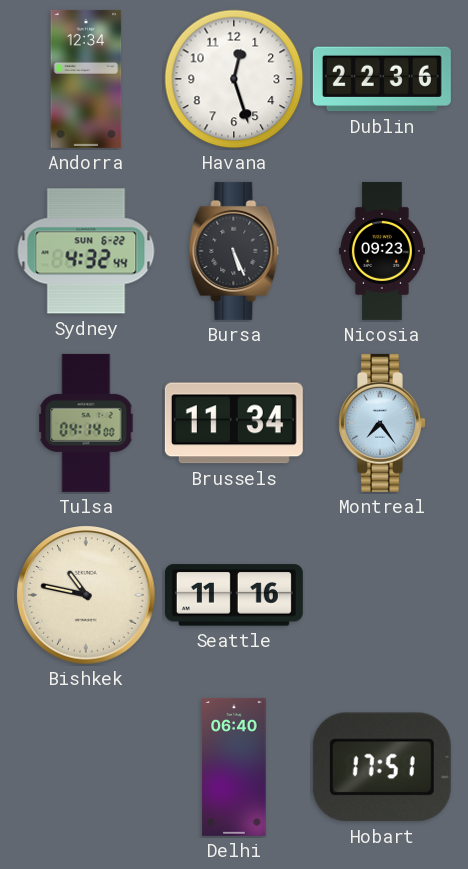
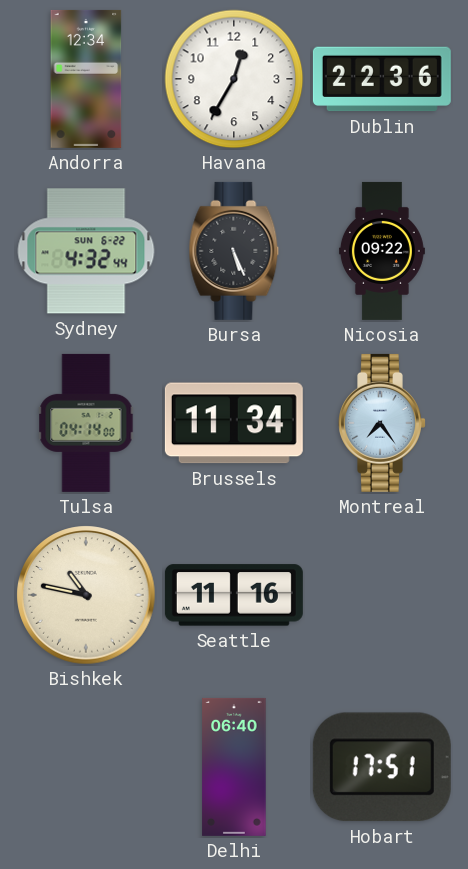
Havana: 12:27 -> 12:35
Nicosia: 09:23 -> 09:22
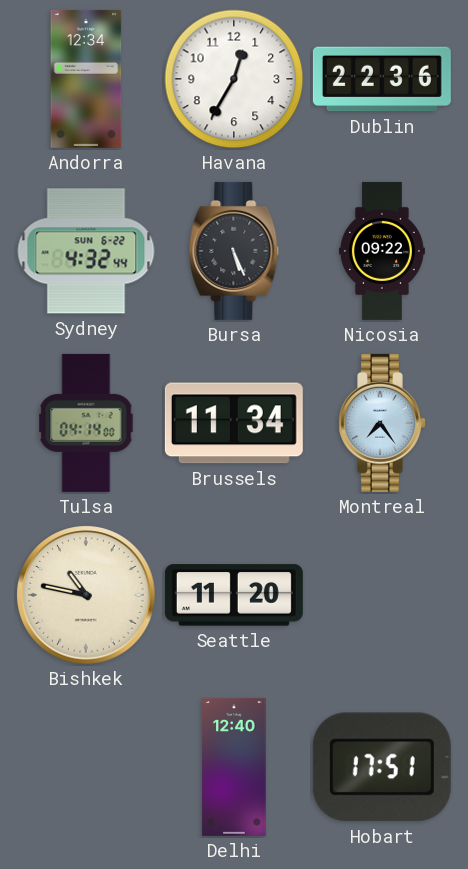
Seattle: 11:16 -> 11:20
Delhi: 06:40 -> 12:40
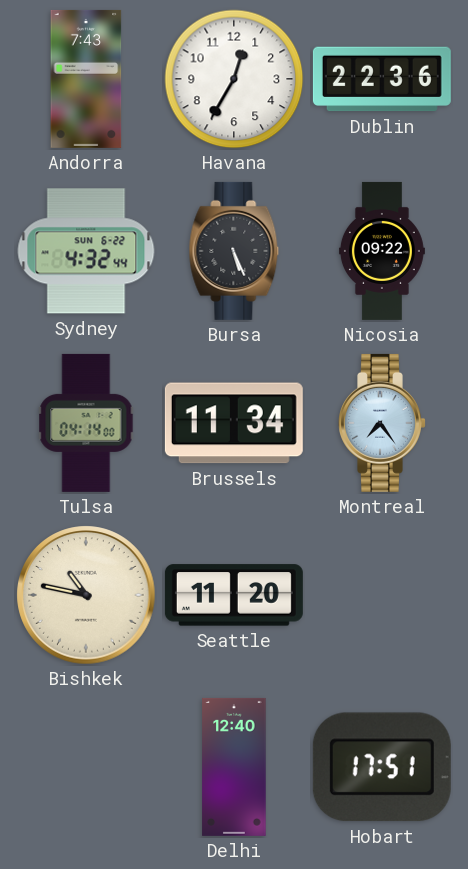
Andorra: 12:34 -> 7:43
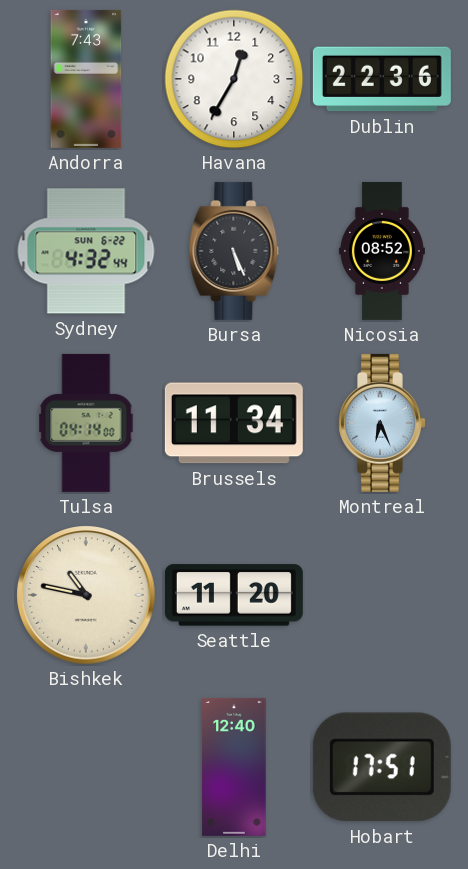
Nicosia: 09:22 -> 08:52
Montreal: 7:24 -> 6:26
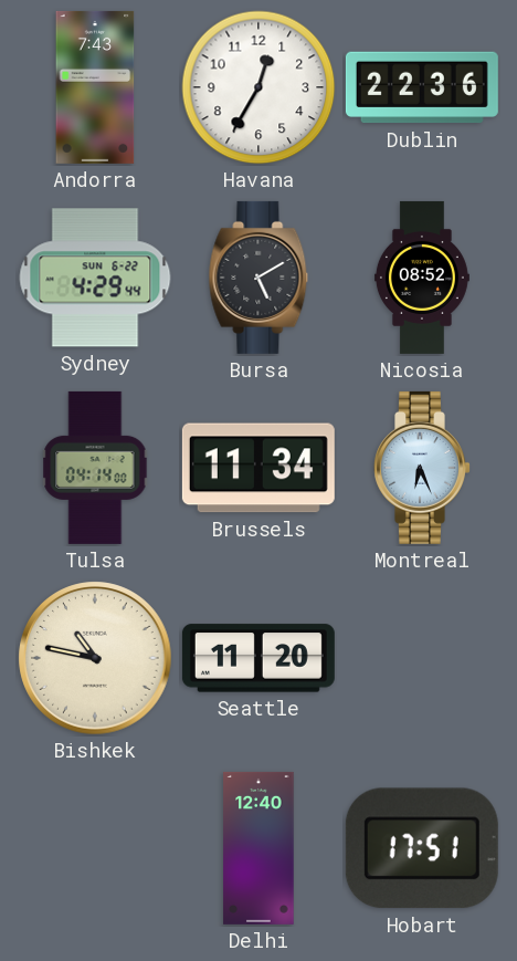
Sydney: 4:32 -> 4:29
Bursa: 5:26 -> 5:10
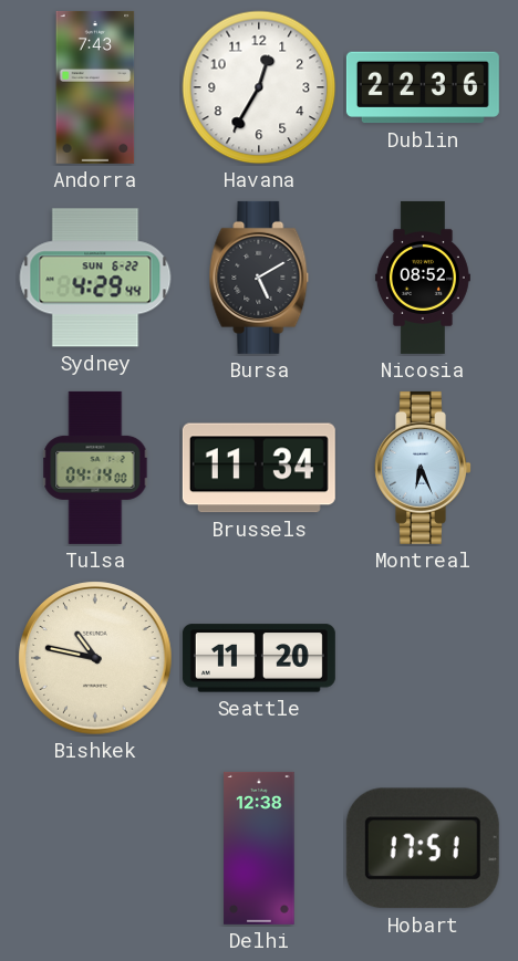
Delhi: 12:40 -> 12:38
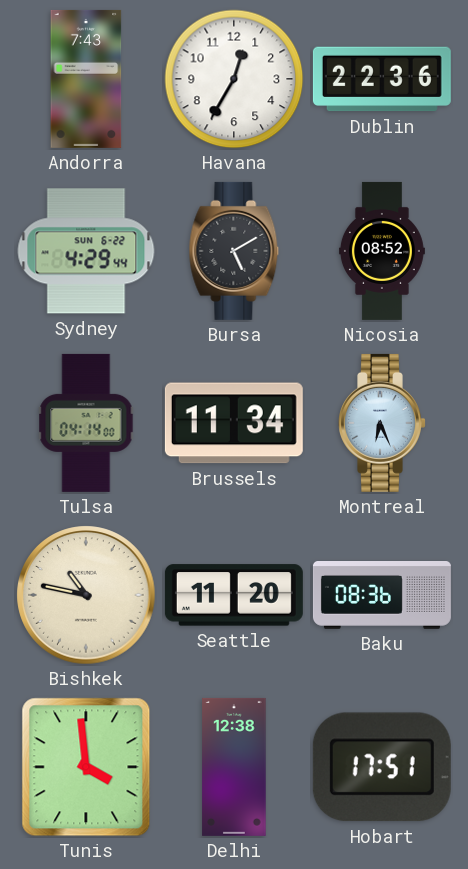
Baku: none -> 08:36
Tunis: none -> 3:59
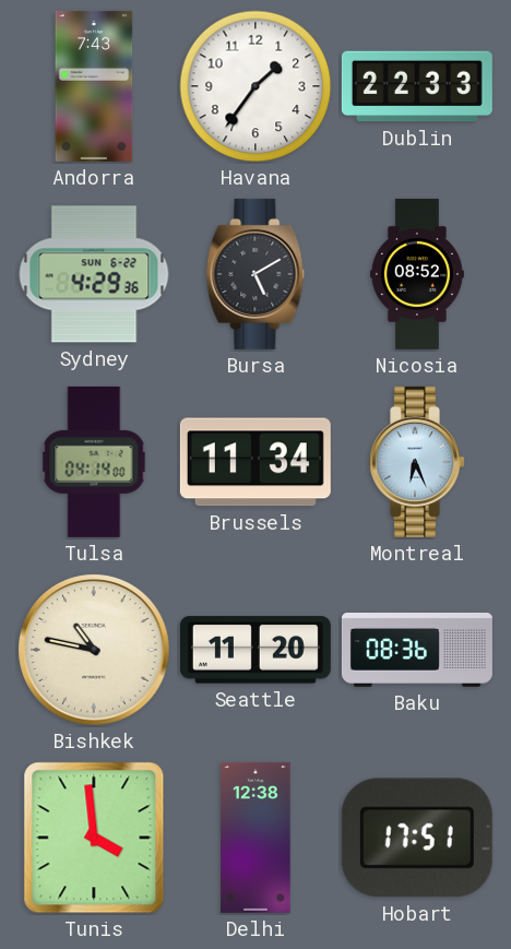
Havana: 12:35 -> 1:36
Dublin: 22:36 -> 22:33
Sydney: 4:29:44 -> 4:29:36
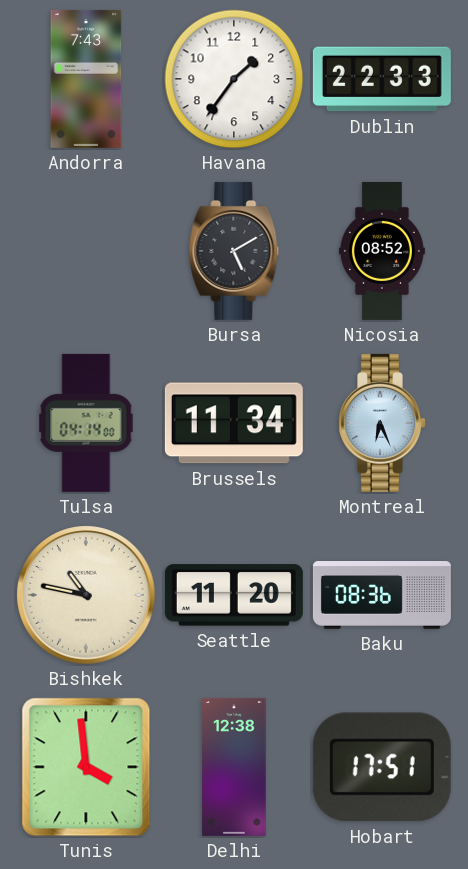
Sydney: 4:29 -> none
